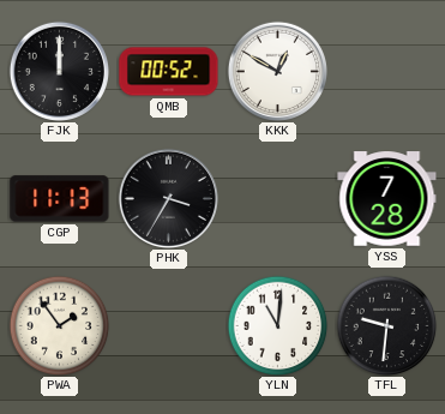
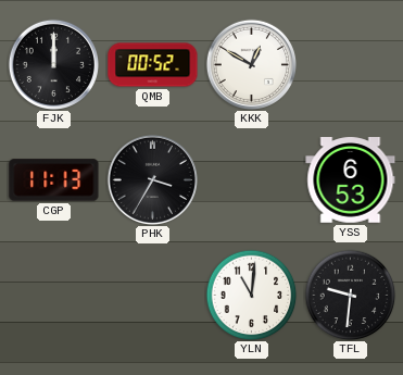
YSS: 7:28 -> 6:53
PWA: 1:54 -> none
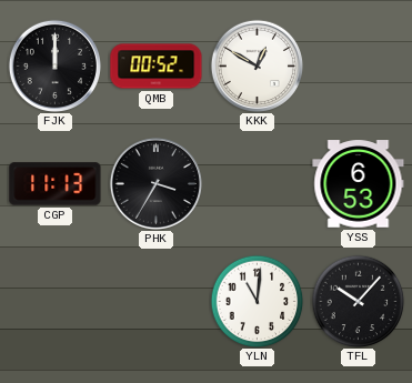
TFL: 9:31 -> 10:07
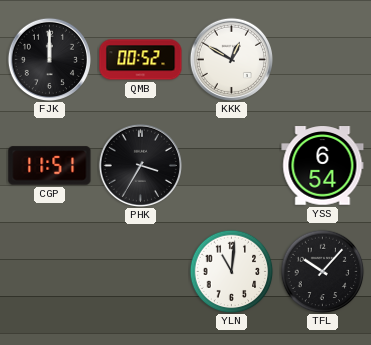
CGP: 11:13 -> 11:51
YSS: 6:53 -> 6:54
